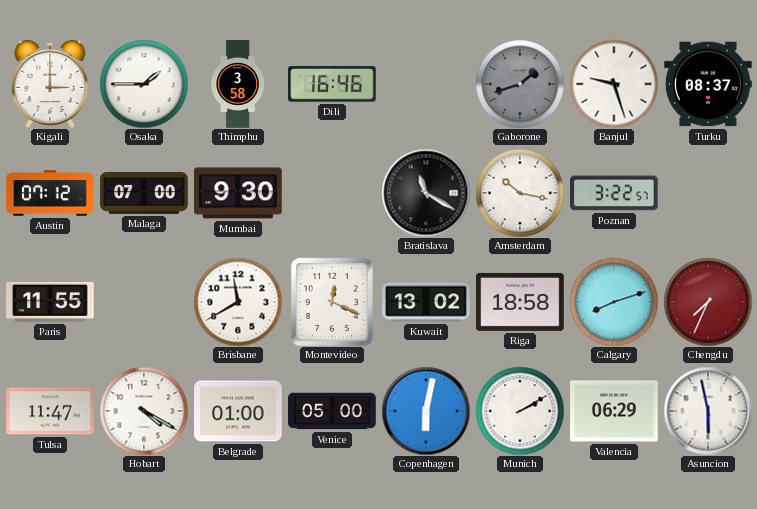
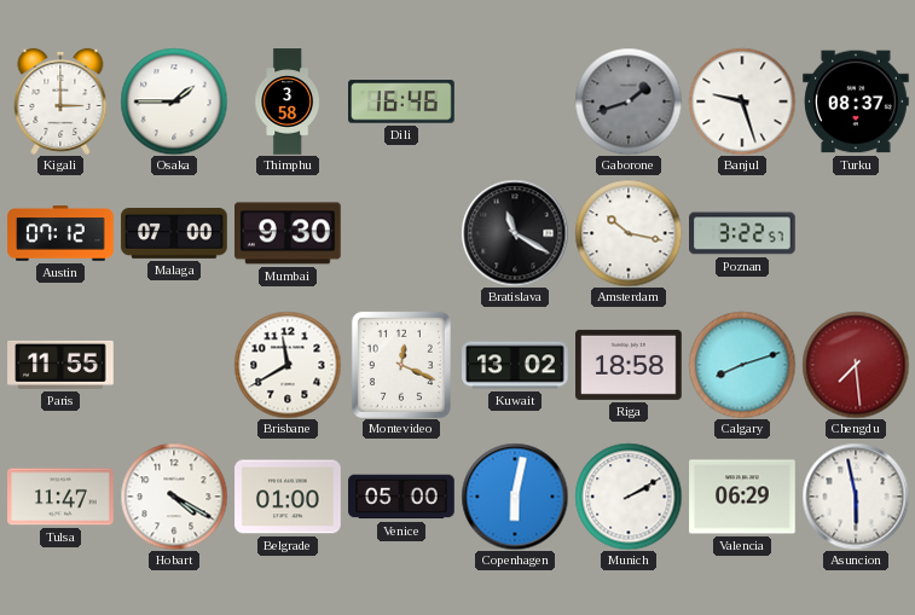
Chengdu: 7:34 -> 7:29
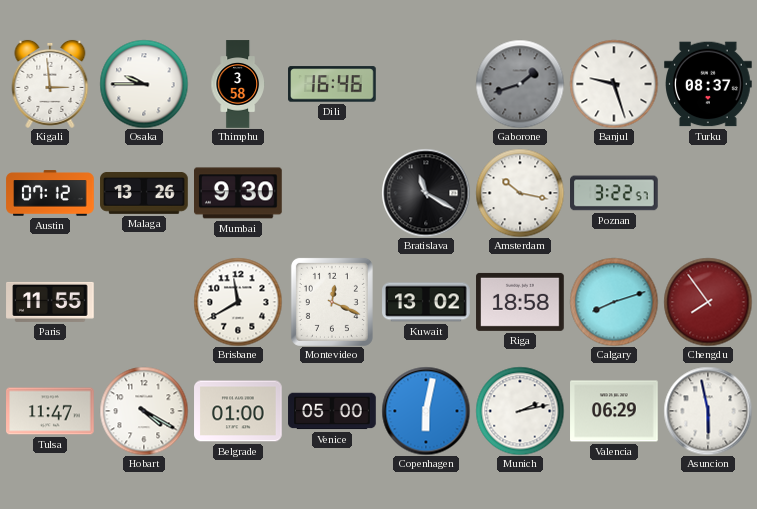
Kigali: 3:00 -> 2:59
Osaka: 1:45 -> 9:45
Malaga: 07:00 -> 13:26
Chengdu: 7:29 -> 7:54
Munich: 2:10 -> 2:13
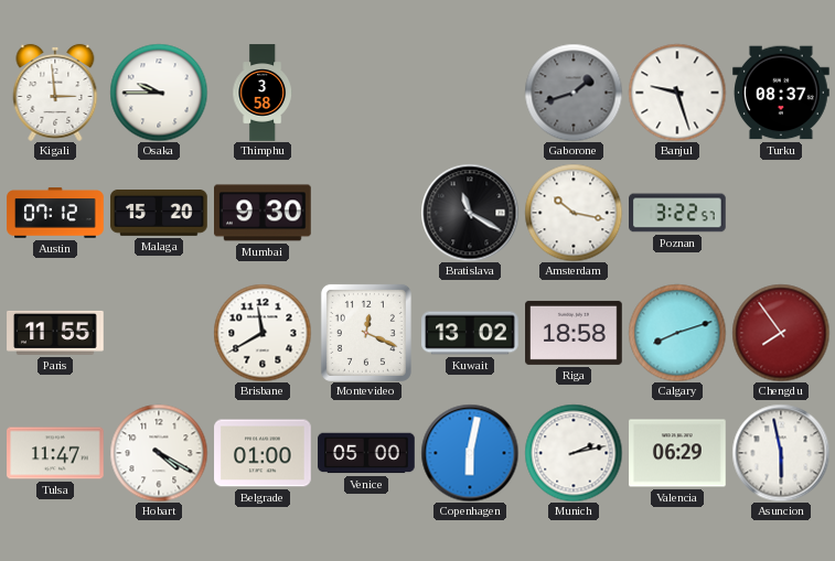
Dili: 16:46 -> none
Malaga: 13:26 -> 15:20
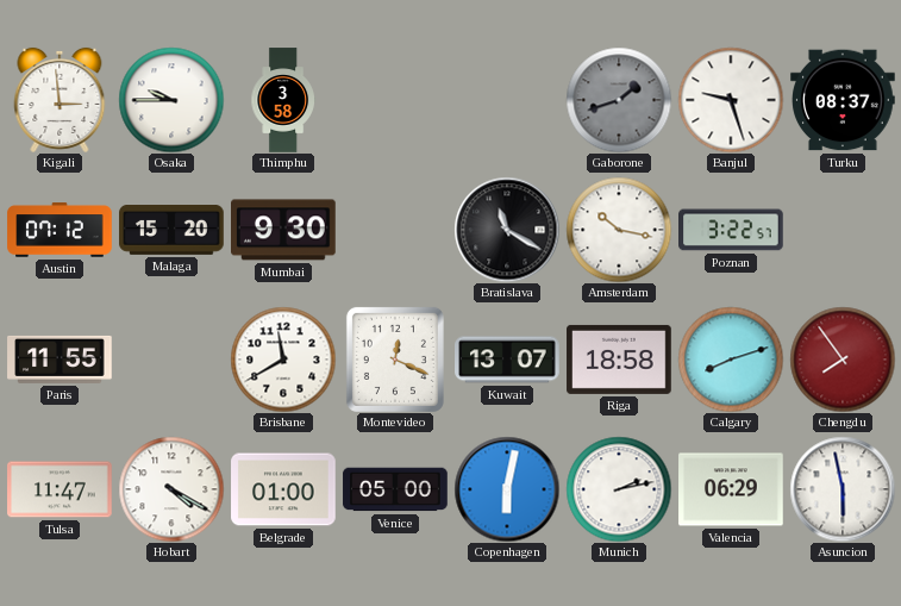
Kuwait: 13:02 -> 13:07
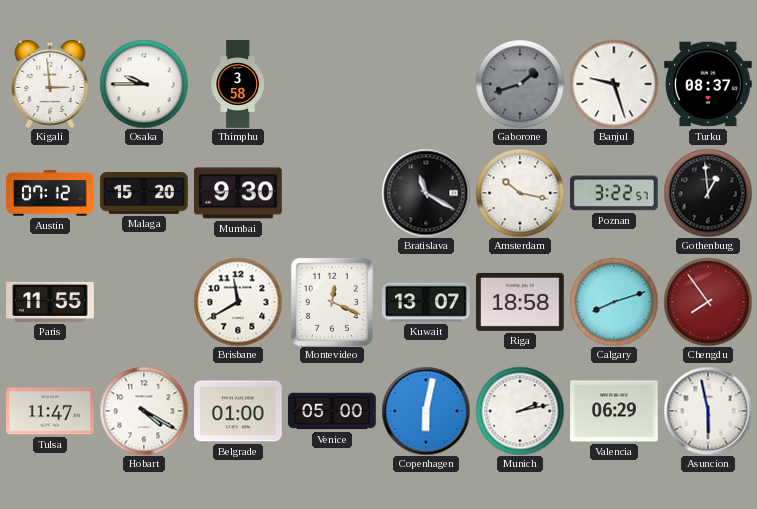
Gothenburg: none -> 12:59
